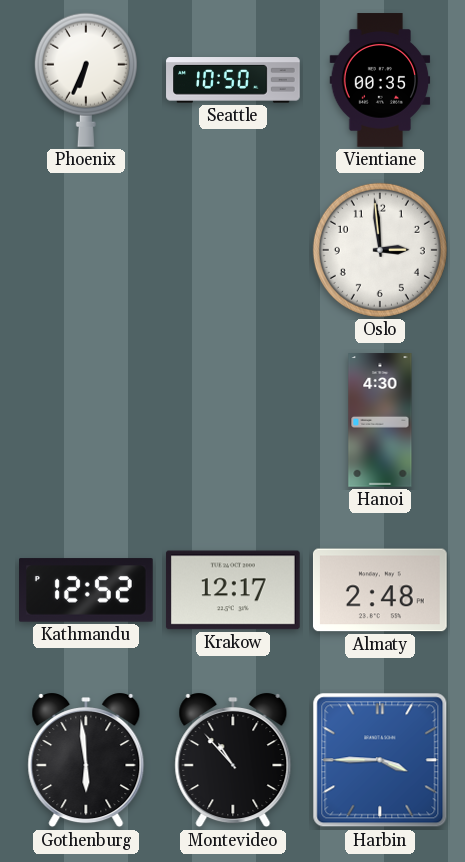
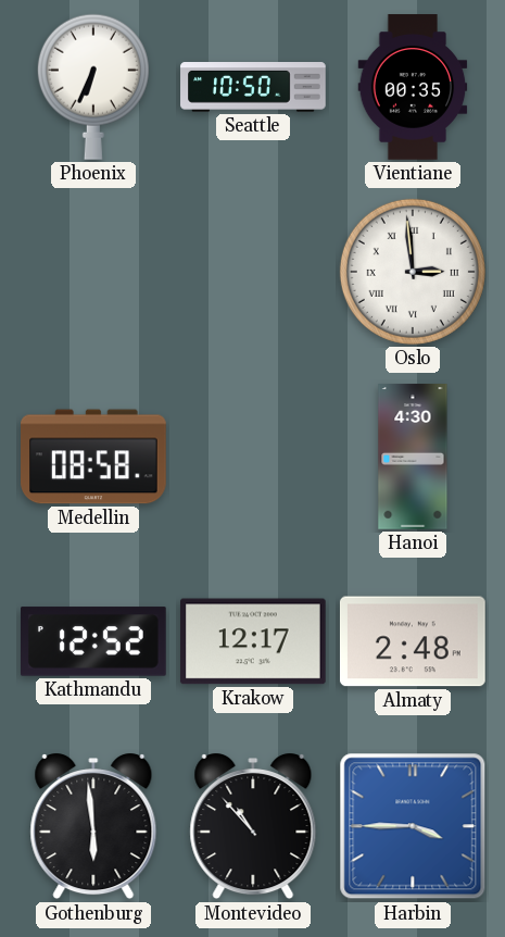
Oslo numerals: Arabic -> Roman
Medellin: none -> 08:58
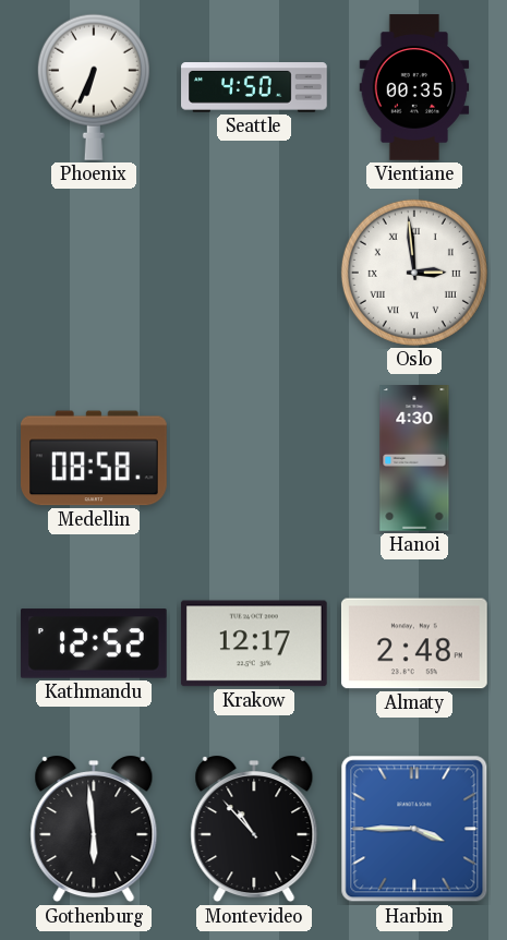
Seattle: 10:50 -> 4:50
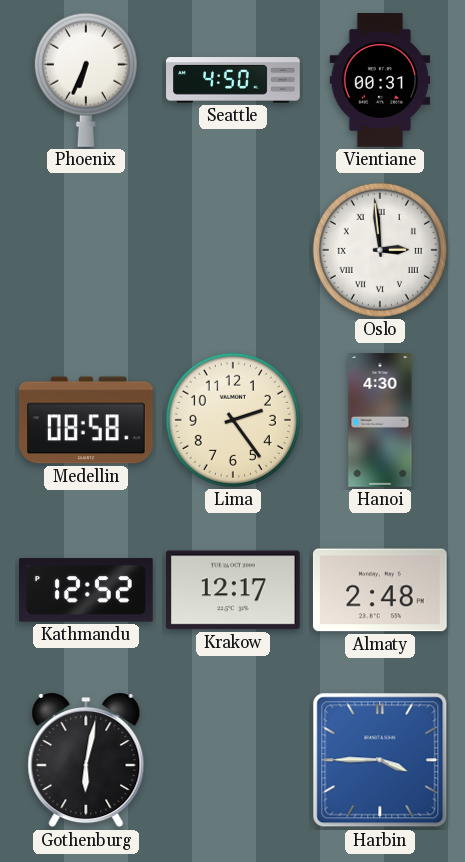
Vientiane: 00:35 -> 00:31
Lima: none -> 2:24
Gothenburg: 5:59 -> 6:02
Montevideo: 10:53 -> none
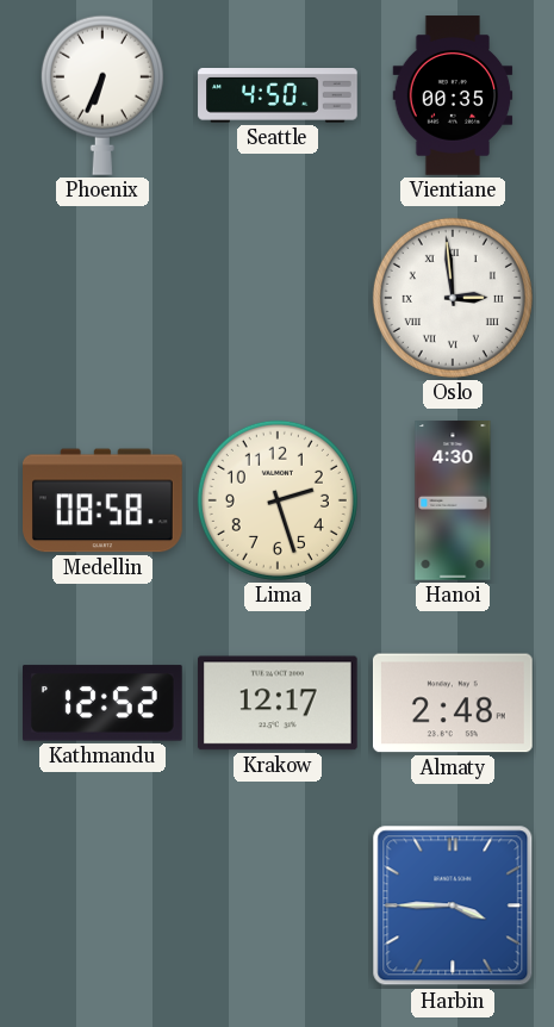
Vientiane: 00:31 -> 00:35
Lima: 2:24 -> 2:27
Gothenburg: 6:02 -> none
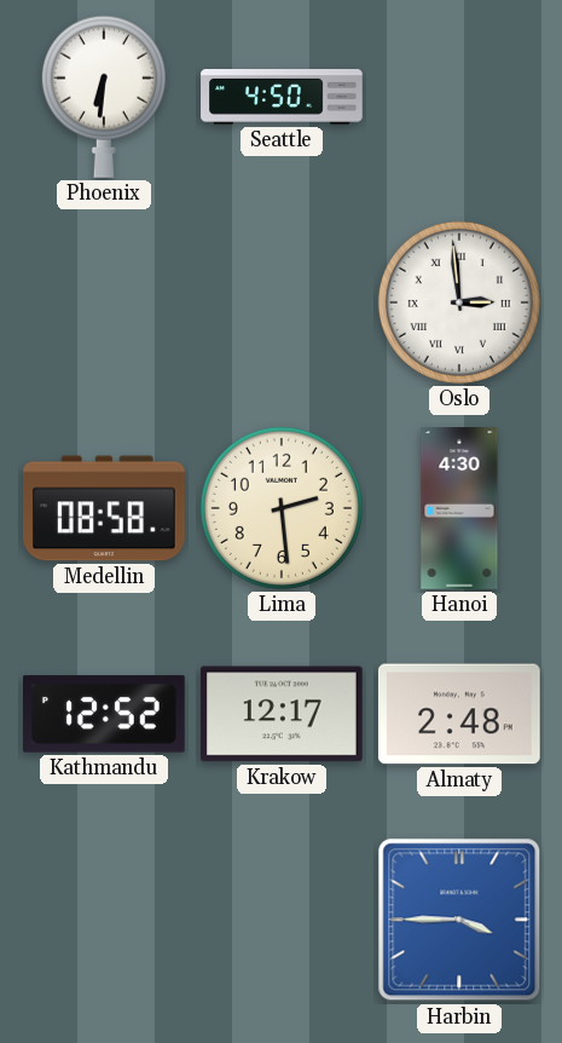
Phoenix: 6:34 -> 6:31
Vientiane: 00:35 -> none
Lima: 2:27 -> 2:29
